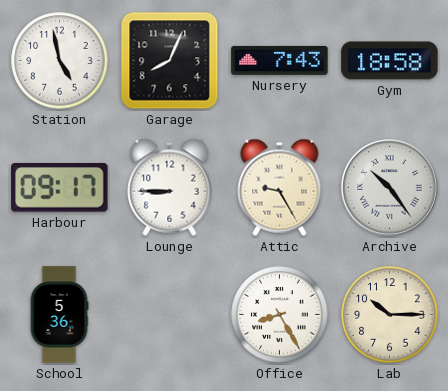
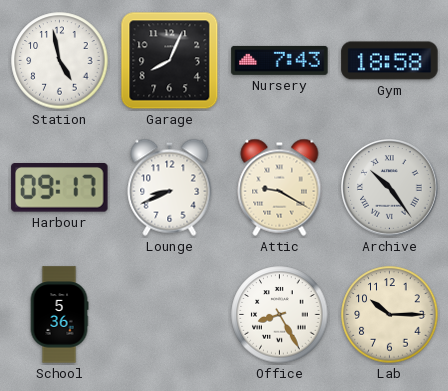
Lounge: 8:45 -> 8:41
Attic: 9:25 -> 9:20
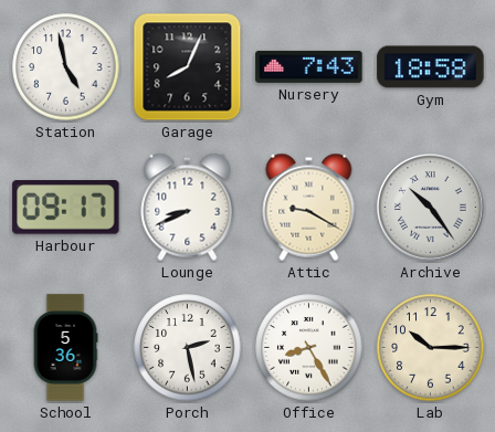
Porch: none -> 2:28
